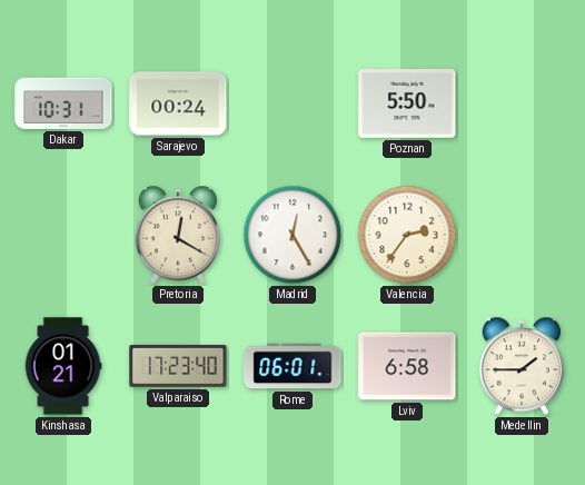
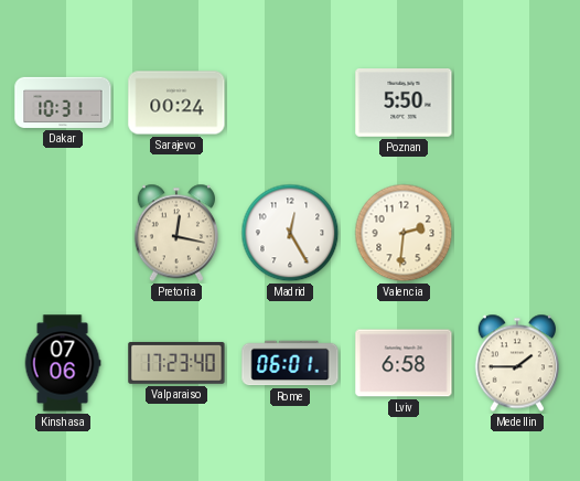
Pretoria: 12:20 -> 12:17
Valencia: 2:36 -> 2:31
Kinshasa: 01:21 -> 07:06
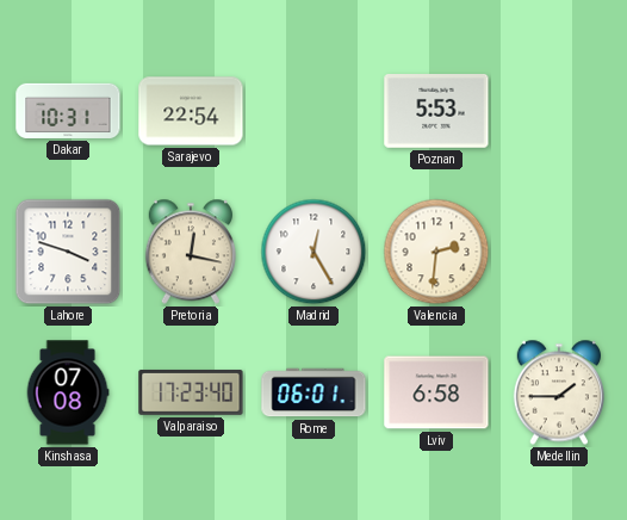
Sarajevo: 00:24 -> 22:54
Poznan: 5:50 -> 5:53
Lahore: none -> 3:48
Kinshasa: 07:06 -> 07:08
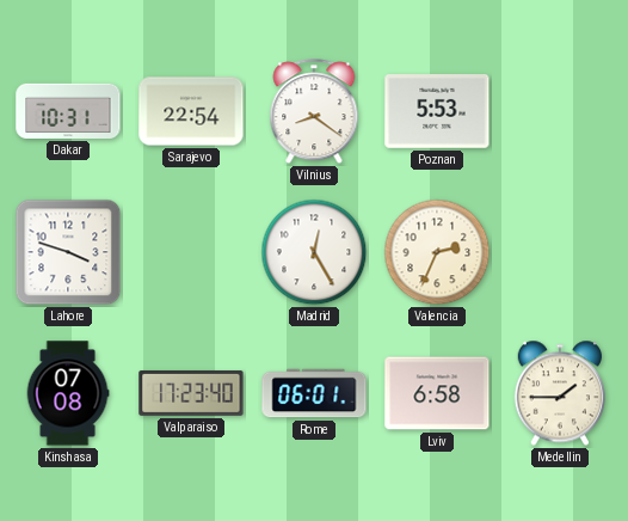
Vilnius: none -> 8:21
Pretoria: 12:17 -> none
Valencia: 2:31 -> 2:34
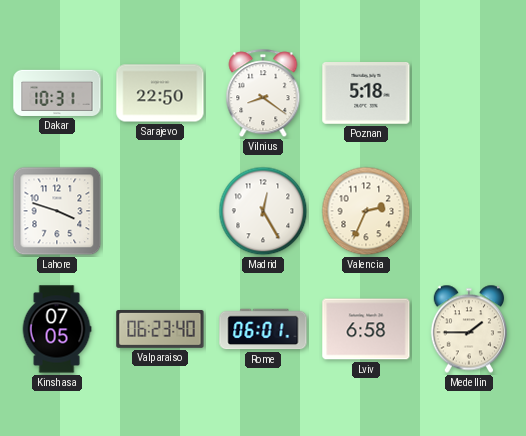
Sarajevo: 22:54 -> 22:50
Poznan: 5:53 -> 5:18
Kinshasa: 07:08 -> 07:05
Valparaiso: 17:23 -> 06:23
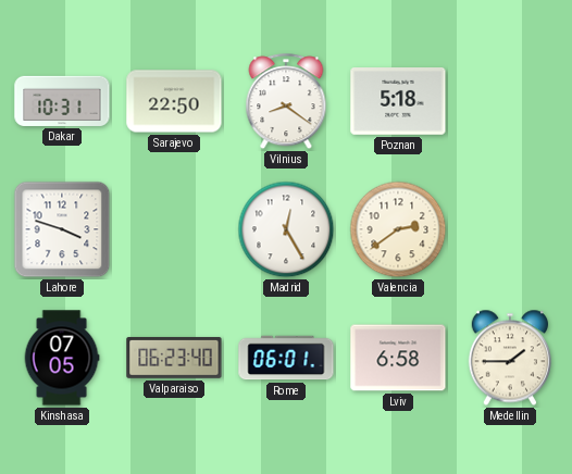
Valencia: 2:34 -> 2:39
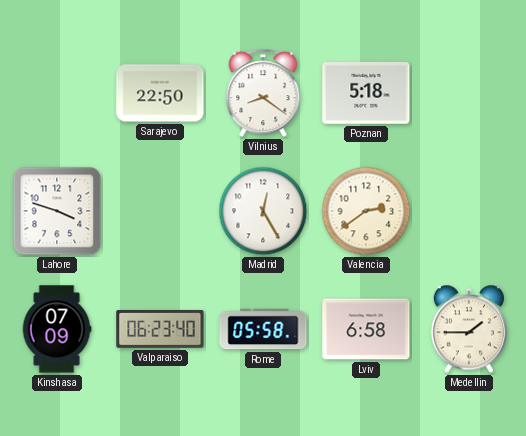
Dakar: 10:31 -> none
Kinshasa: 07:05 -> 07:09
Rome: 06:01 -> 05:58
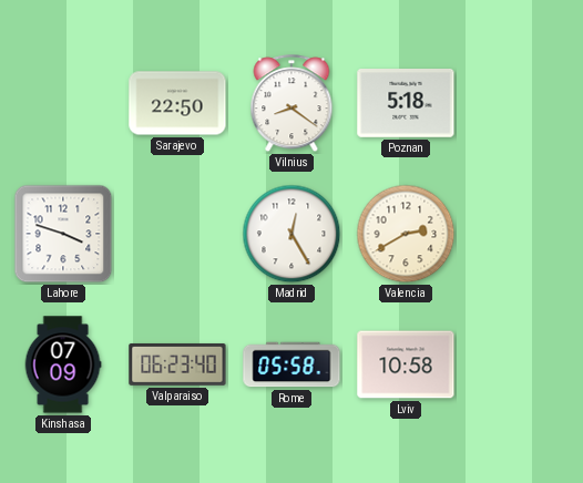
Valencia: 2:39 -> 2:40
Lviv: 6:58 -> 10:58
Medellin: 1:45 -> none
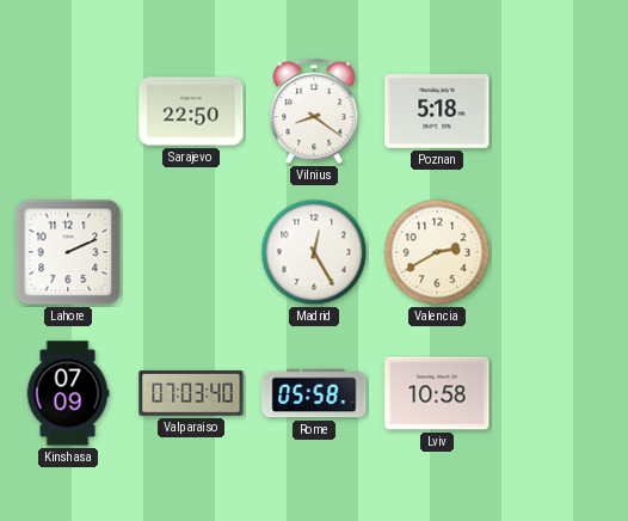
Lahore: 3:48 -> 2:11
Valparaiso: 06:23 -> 07:03
